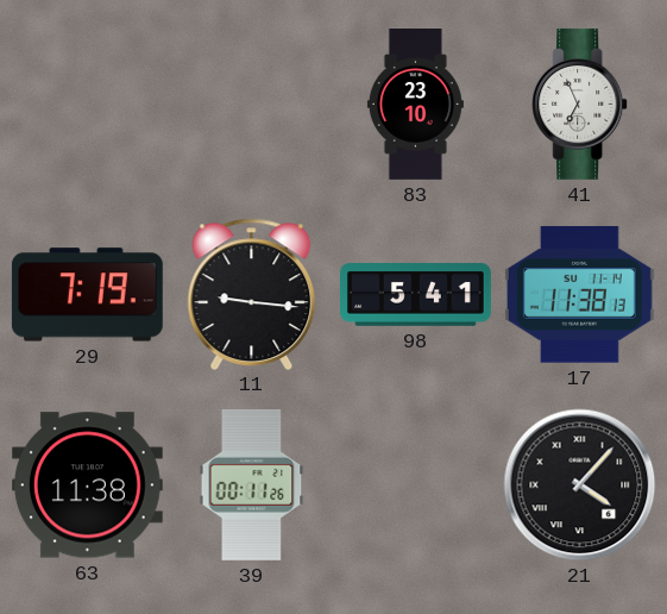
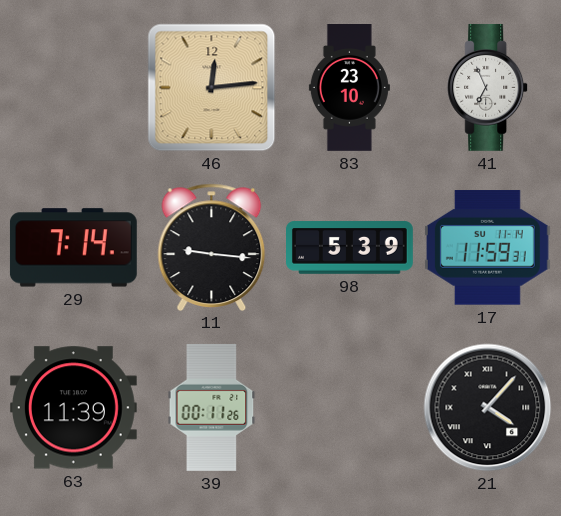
46: none -> 12:14
29: 7:19 -> 7:14
98: 5:41 -> 5:39
17: 11:38 -> 11:59
63: 11:38 -> 11:39
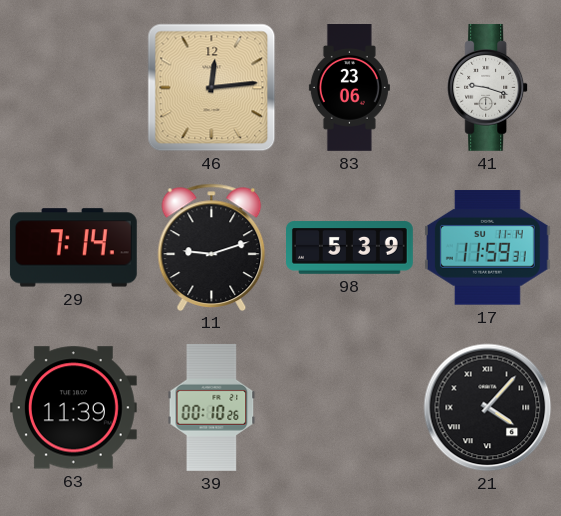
83: 23:10 -> 23:06
41: 6:56 -> 9:18
11: 9:16 -> 9:12
39: 00:11 -> 00:10
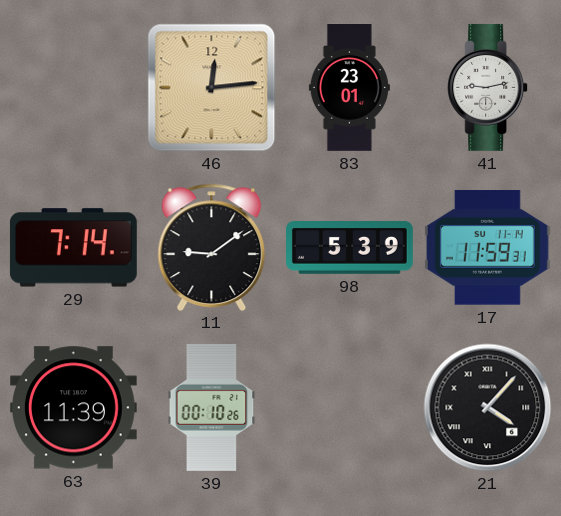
83: 23:06 -> 23:01
41: 9:18 -> 9:13
11: 9:12 -> 9:09
